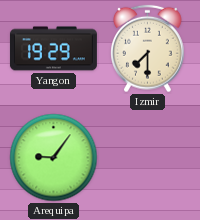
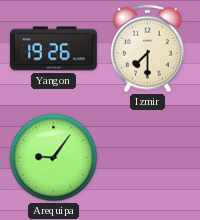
Yangon: 19:29 -> 19:26
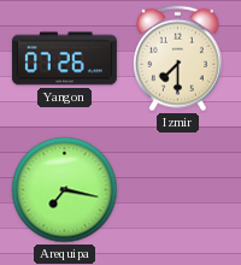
Yangon: 19:26 -> 07:26
Arequipa: 9:06 -> 7:17
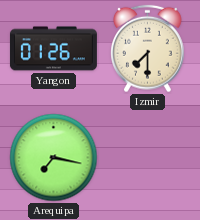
Yangon: 07:26 -> 01:26
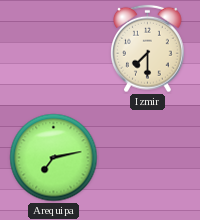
Yangon: 01:26 -> none
Arequipa: 7:17 -> 7:13
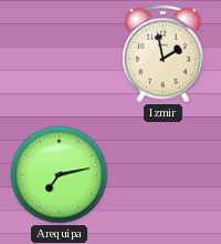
Izmir: 7:30 -> 1:58
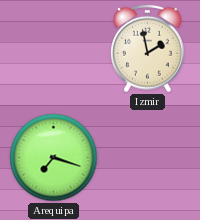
Arequipa: 7:13 -> 7:18
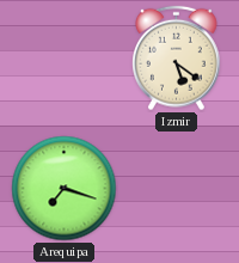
Izmir: 1:58 -> 5:21
